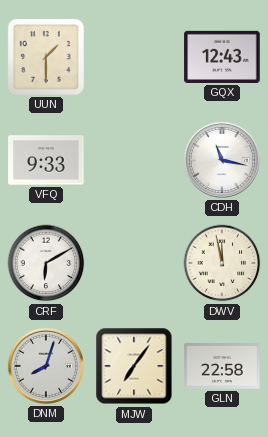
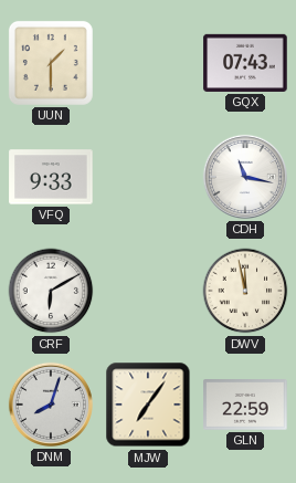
GQX: 12:43 -> 07:43
GLN: 22:58 -> 22:59
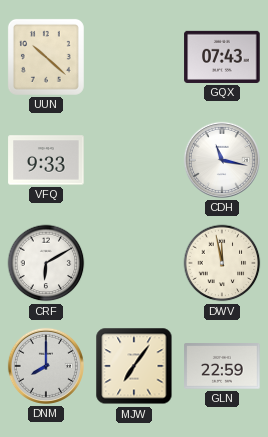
UUN: 1:30 -> 10:22
DNM: 8:03 -> 8:00
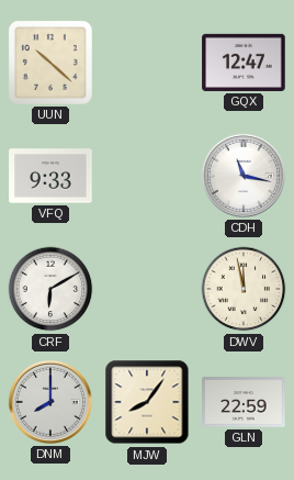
GQX: 07:43 -> 12:47
MJW: 7:06 -> 8:06
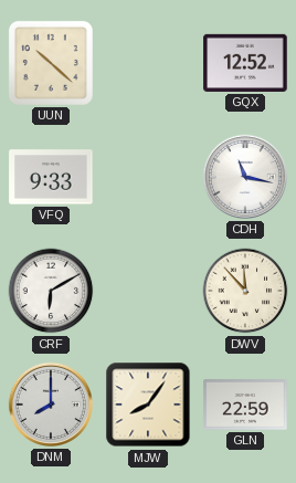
GQX: 12:47 -> 12:52
DWV: 11:58 -> 11:53
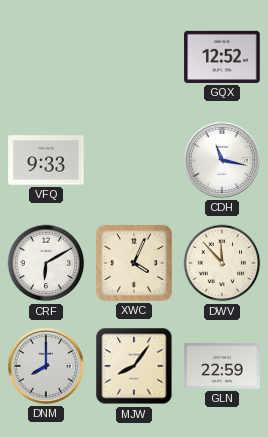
UUN: 10:22 -> none
XWC: none -> 4:04
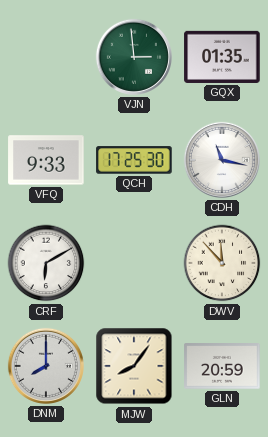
VJN: none -> 2:59
GQX: 12:52 -> 01:35
QCH: none -> 17:25
XWC: 4:04 -> none
GLN: 22:59 -> 20:59
